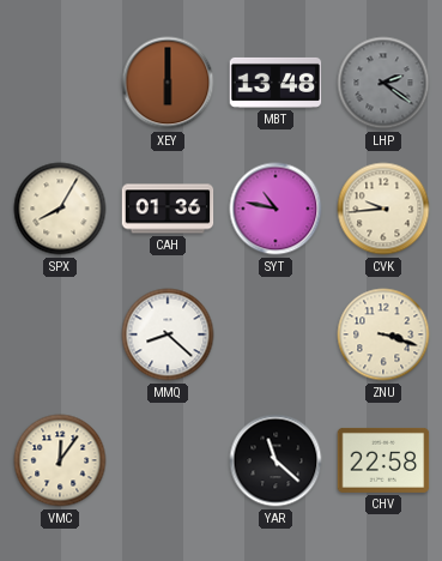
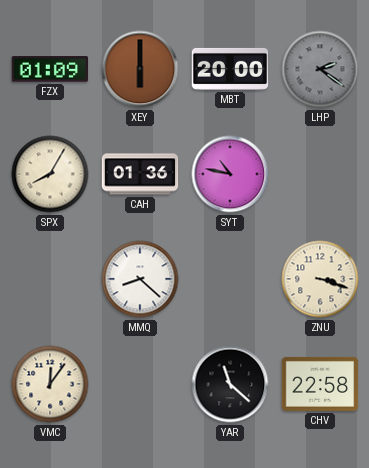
FZX: none -> 01:09
MBT: 13:48 -> 20:00
CVK: 9:44 -> none
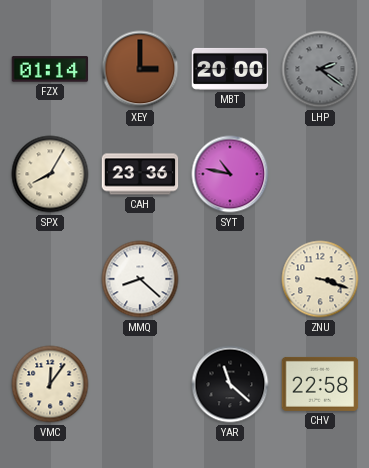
FZX: 01:09 -> 01:14
XEY: 6:00 -> 3:00
CAH: 01:36 -> 23:36
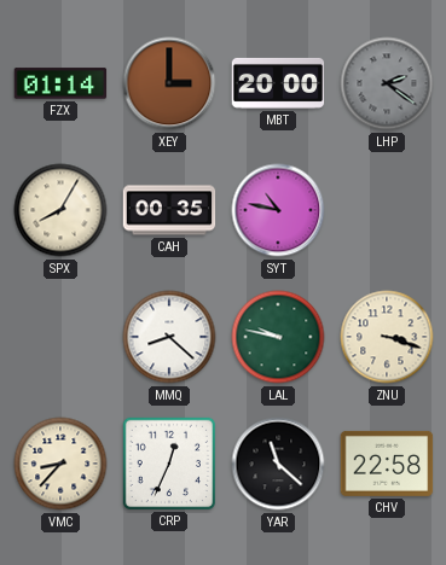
CAH: 23:36 -> 00:35
LAL: none -> 9:47
VMC: 12:06 -> 8:37
CRP: none -> 12:34
